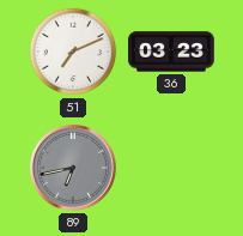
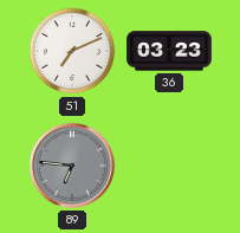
89: 6:43 -> 6:46
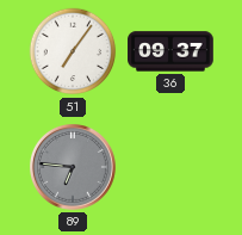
51: 7:11 -> 7:06
36: 03:23 -> 09:37
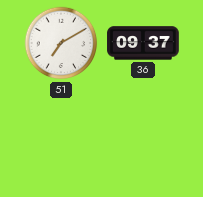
51: 7:06 -> 7:10
89: 6:46 -> none
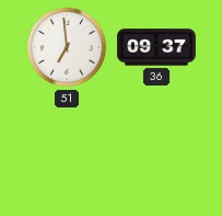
51: 7:10 -> 6:59
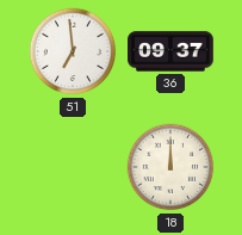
18: none -> 12:00
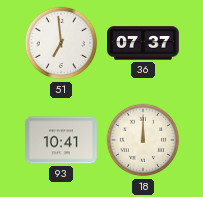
36: 09:37 -> 07:37
93: none -> 10:41
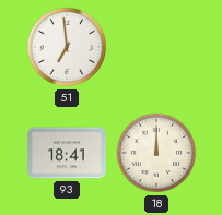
36: 07:37 -> none
93: 10:41 -> 18:41
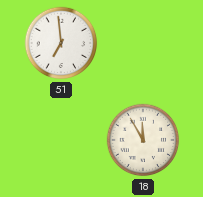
93: 18:41 -> none
18: 12:00 -> 11:55
